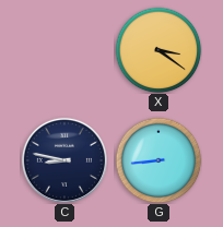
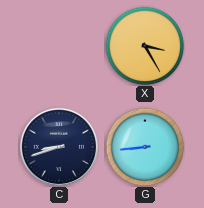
X: 3:21 -> 3:25
C: 8:47 -> 8:42
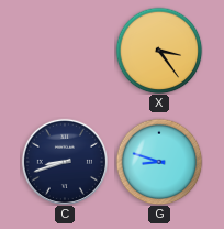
X: 3:25 -> 3:24
G: 8:44 -> 8:48
